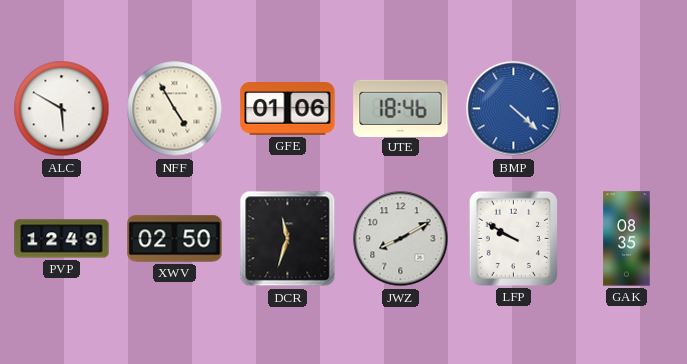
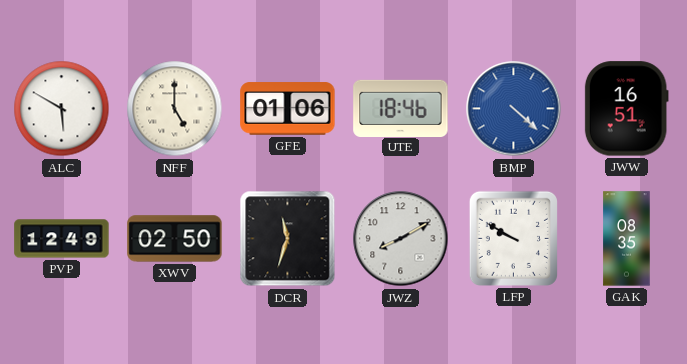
NFF: 4:55 -> 5:00
JWW: none -> 16:51
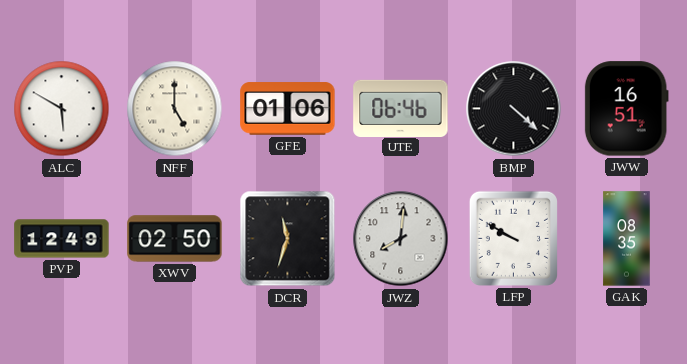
UTE: 18:46 -> 06:46
BMP dial: blue -> black
JWZ: 8:10 -> 8:01
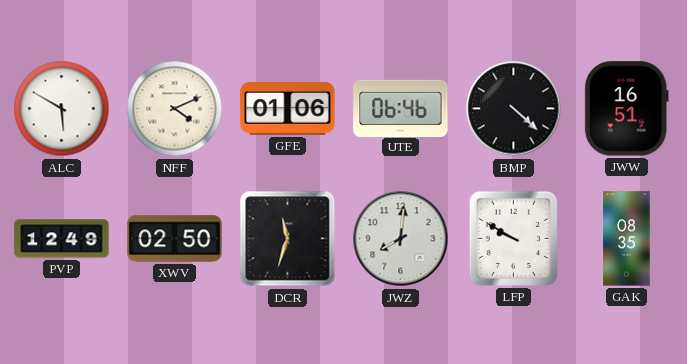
NFF: 5:00 -> 4:11
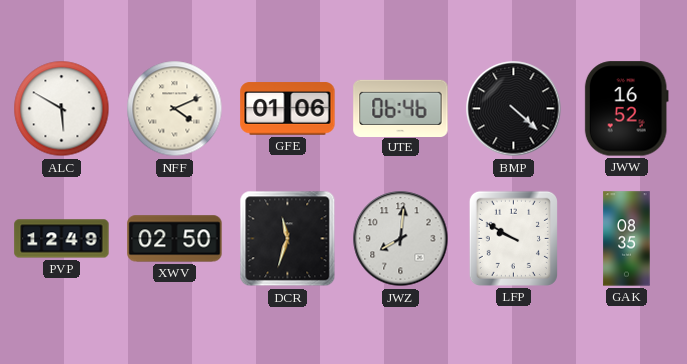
JWW: 16:51 -> 16:52
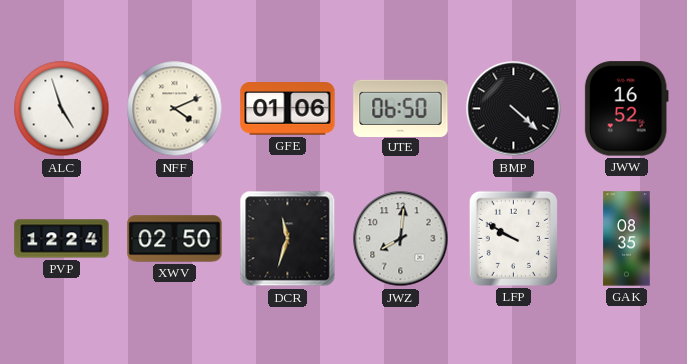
ALC: 5:50 -> 4:57
UTE: 06:46 -> 06:50
PVP: 12:49 -> 12:24
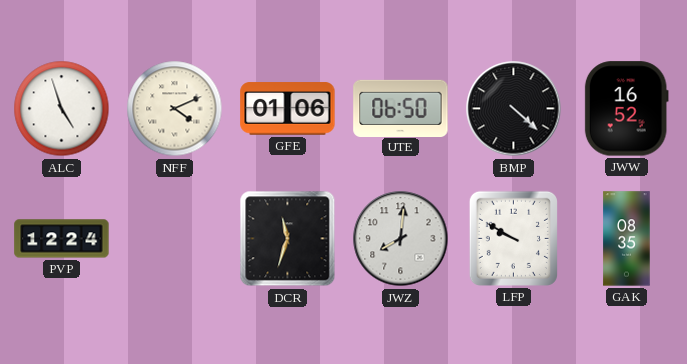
XWV: 02:50 -> none
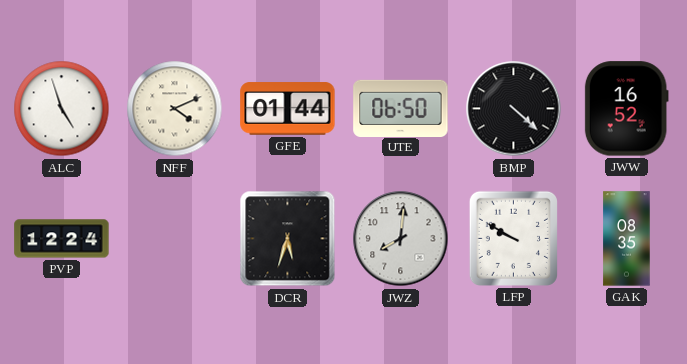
GFE: 01:06 -> 01:44
DCR: 11:33 -> 5:33
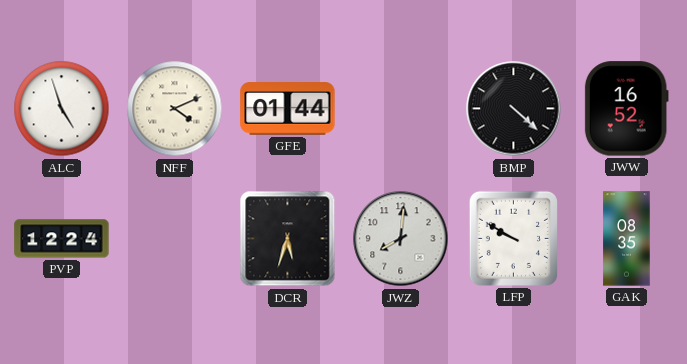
UTE: 06:50 -> none
